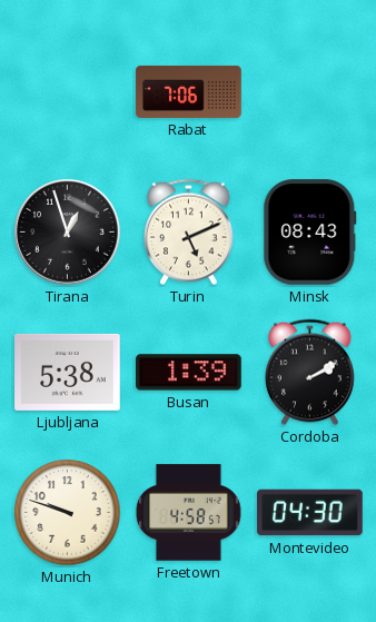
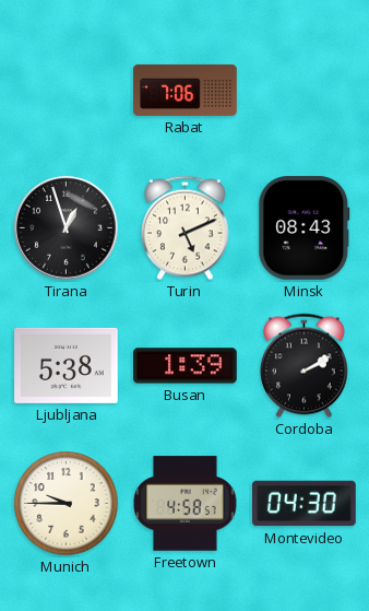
Munich: 9:48 -> 9:45
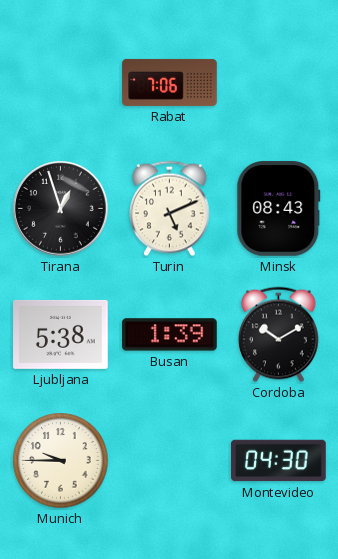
Cordoba: 2:10 -> 10:10
Freetown: 4:58 -> none
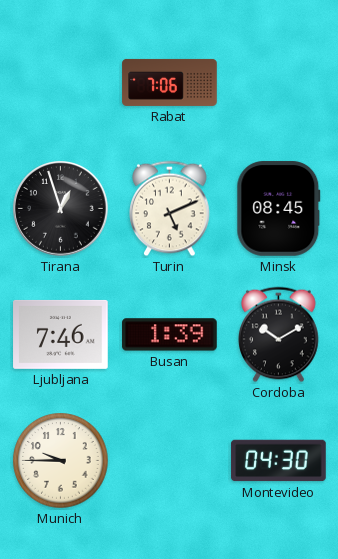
Minsk: 08:43 -> 08:45
Ljubljana: 5:38 -> 7:46
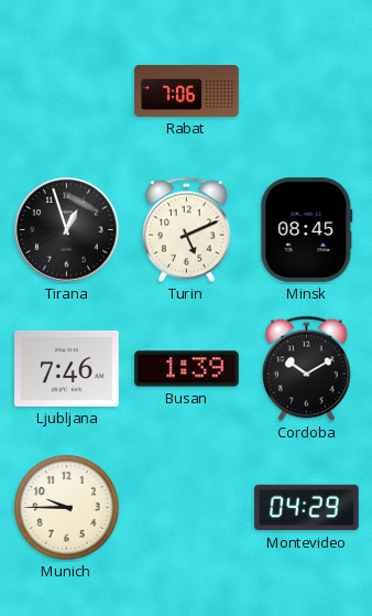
Montevideo: 04:30 -> 04:29
